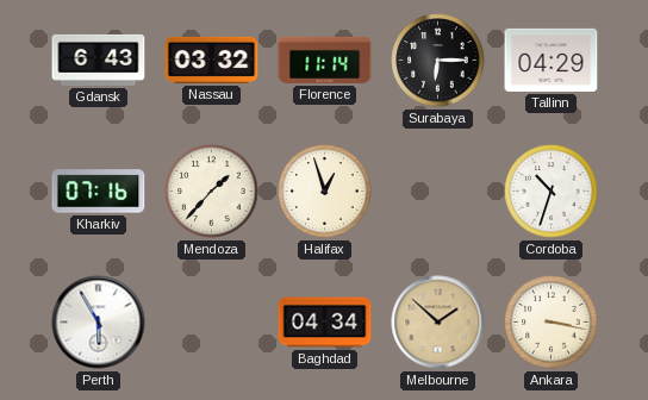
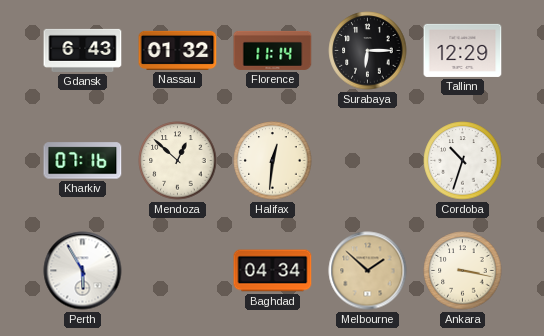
Nassau: 03:32 -> 01:32
Tallinn: 04:29 -> 12:29
Mendoza: 1:37 -> 12:52
Halifax: 12:57 -> 12:31
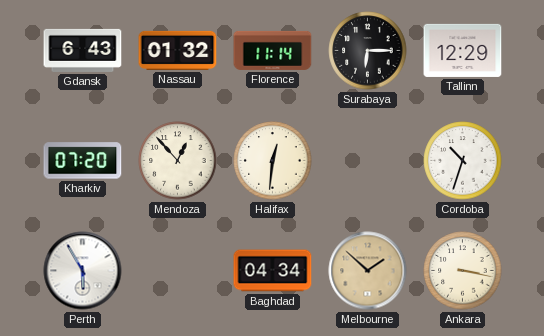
Kharkiv: 07:16 -> 07:20
Mendoza: 12:52 -> 12:53
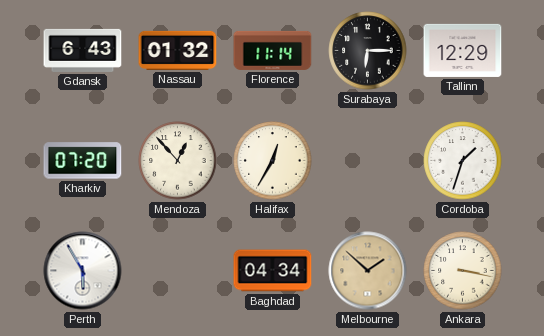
Halifax: 12:31 -> 12:35
Cordoba: 10:33 -> 1:33
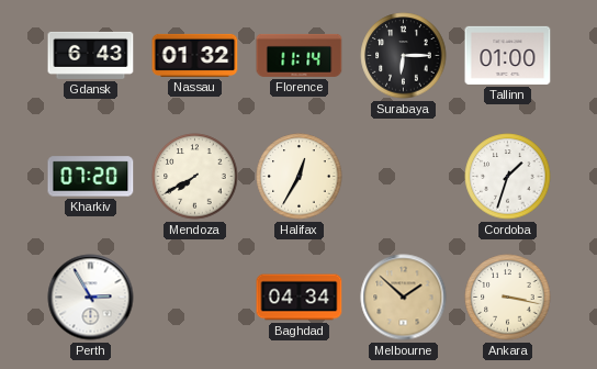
Tallinn: 12:29 -> 01:00
Mendoza: 12:53 -> 7:40
Perth: 5:55 -> 2:55
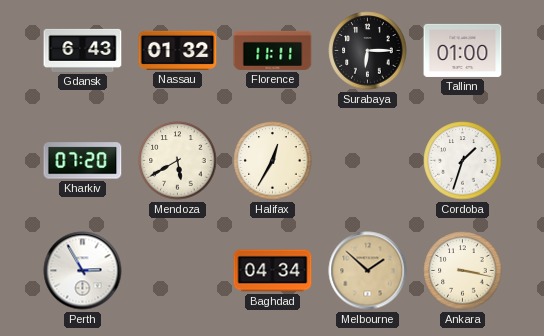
Florence: 11:14 -> 11:11
Mendoza: 7:40 -> 5:40
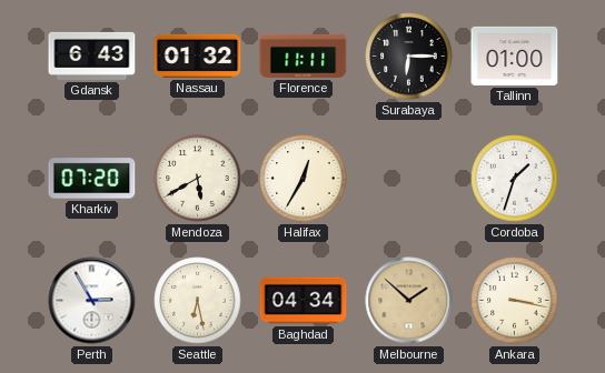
Seattle: none -> 6:28
